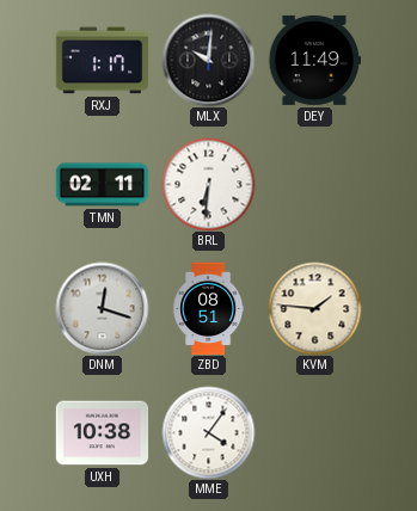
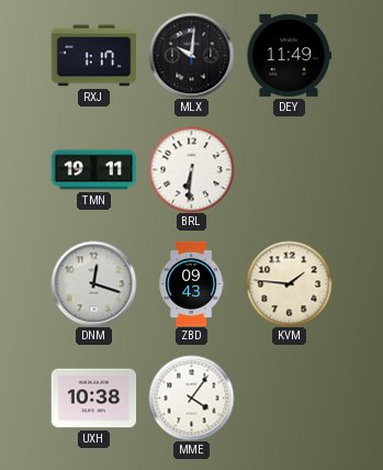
TMN: 02:11 -> 19:11
ZBD: 08:51 -> 09:43
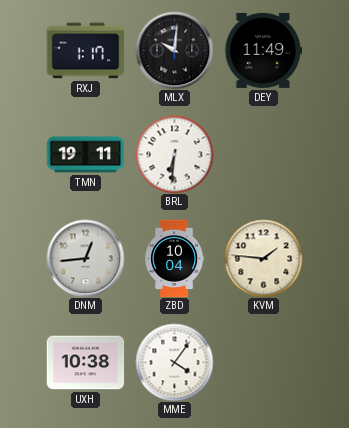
DNM: 12:18 -> 12:44
ZBD: 09:43 -> 10:04
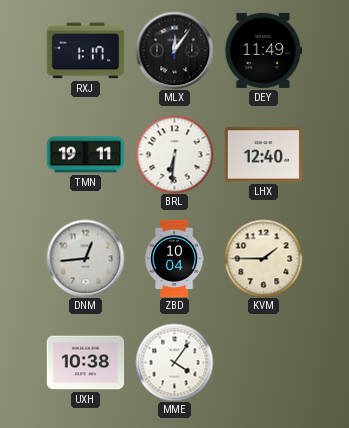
MLX: 10:01 -> 12:06
LHX: none -> 12:40
KVM: 1:46 -> 1:45
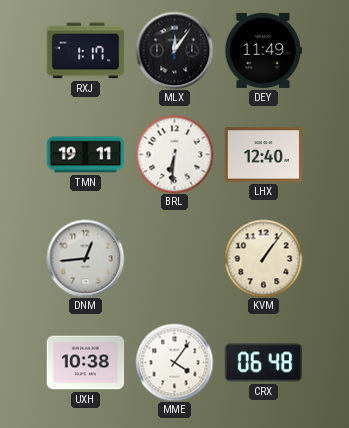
ZBD: 10:04 -> none
KVM: 1:45 -> 1:06
CRX: none -> 06:48
